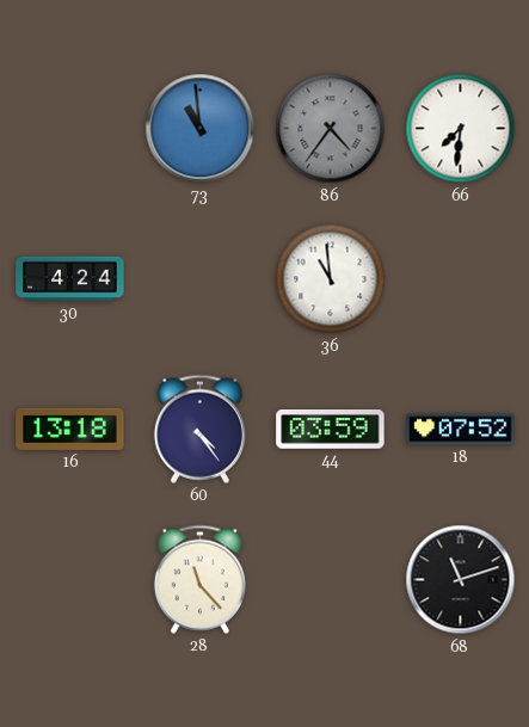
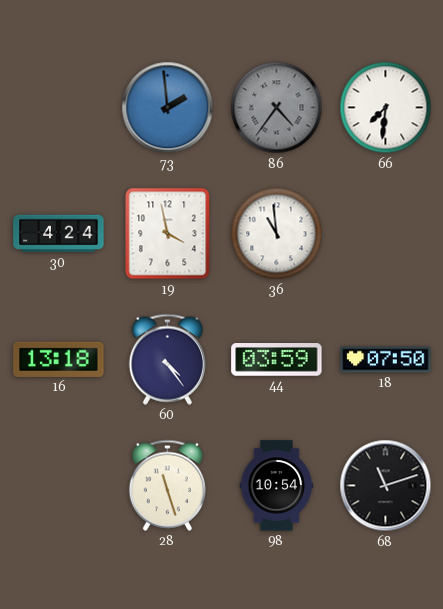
73: 10:59 -> 1:59
19: none -> 3:58
18: 07:52 -> 07:50
28: 11:23 -> 11:27
98: none -> 10:54
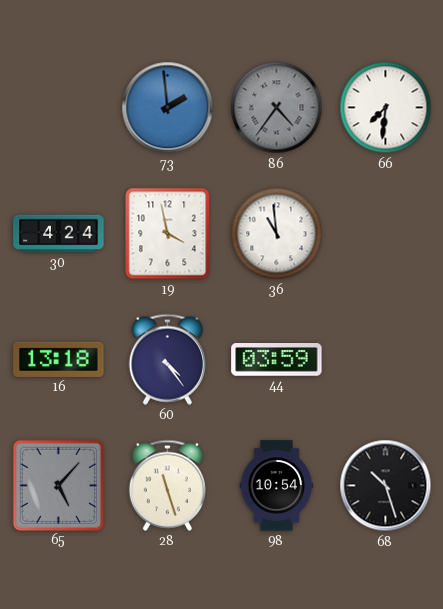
18: 07:50 -> none
65: none -> 5:07
68: 11:12 -> 10:27
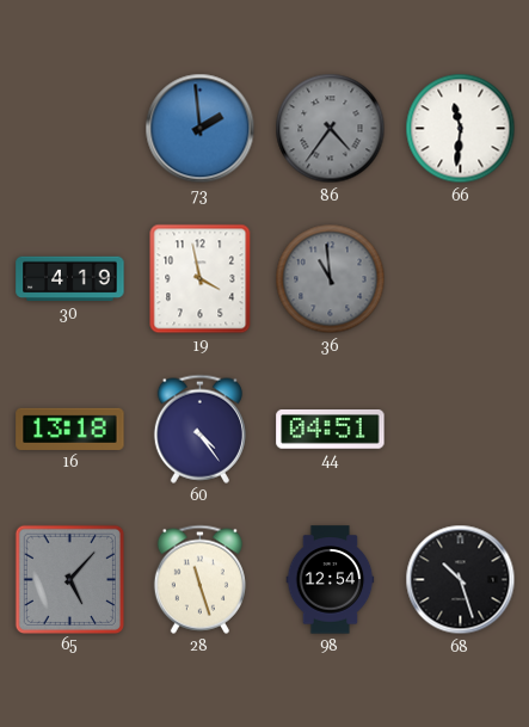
66: 7:31 -> 11:31
30: 4:24 -> 4:19
36 dial: white -> grey
44: 03:59 -> 04:51
98: 10:54 -> 12:54
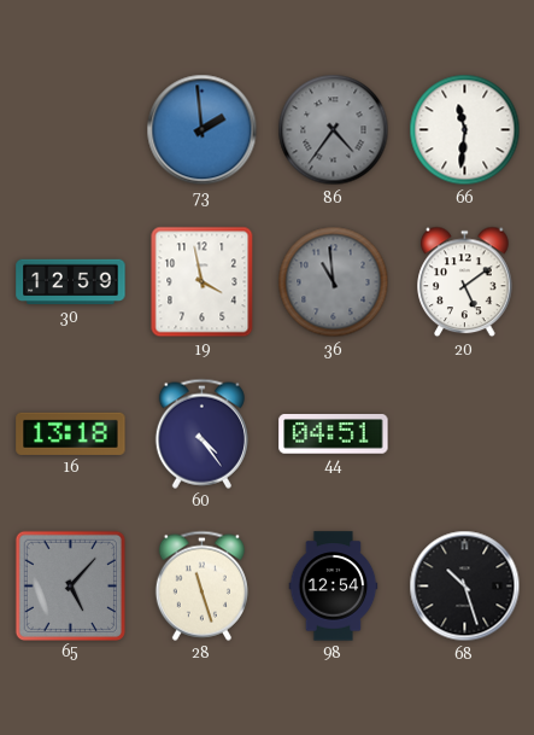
30: 4:19 -> 12:59
20: none -> 5:09
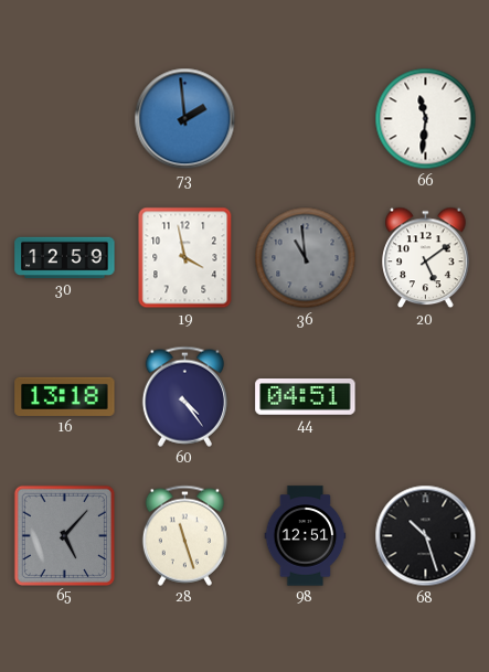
86: 4:36 -> none
98: 12:54 -> 12:51
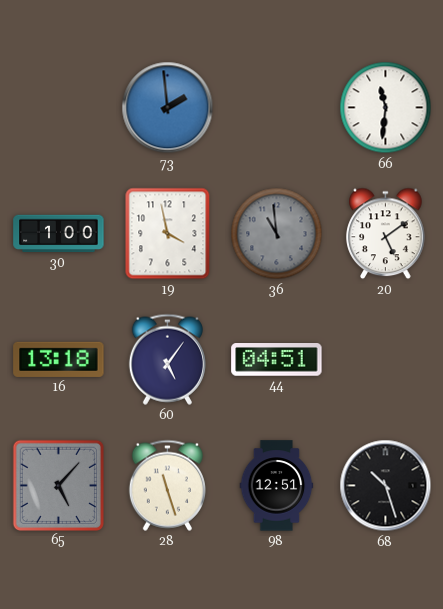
30: 12:59 -> 1:00
60: 4:24 -> 5:06
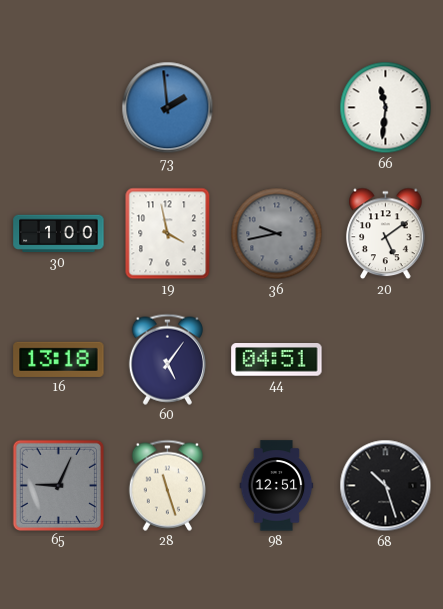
36: 10:59 -> 9:43
65: 5:07 -> 9:04
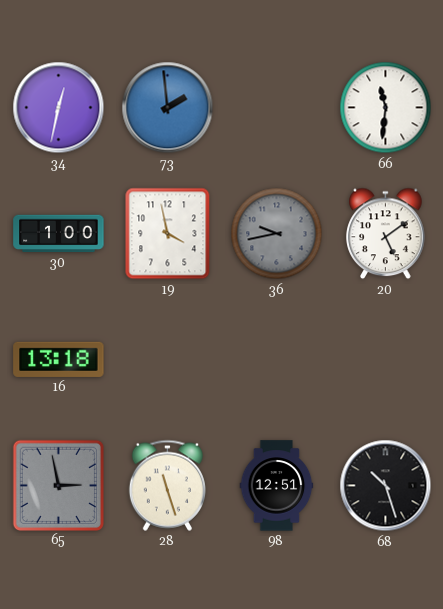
34: none -> 12:32
60: 5:06 -> none
44: 04:51 -> none
65: 9:04 -> 2:58
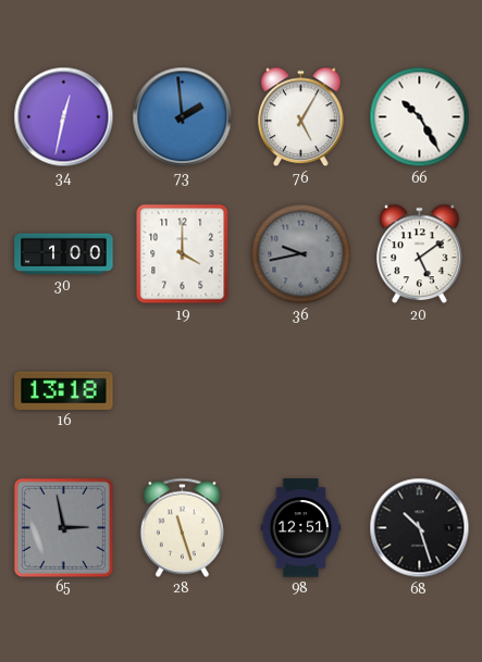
76: none -> 5:05
66: 11:31 -> 10:25
19: 3:58 -> 4:00
